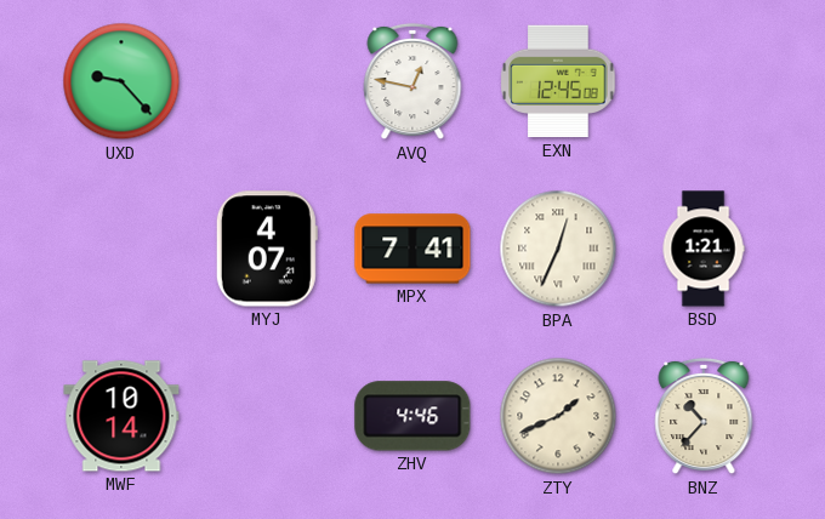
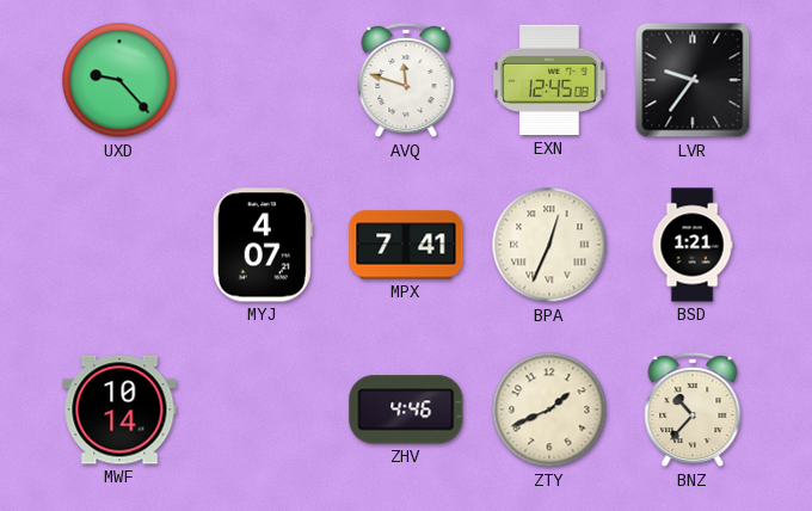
AVQ: 12:47 -> 11:48
LVR: none -> 9:36
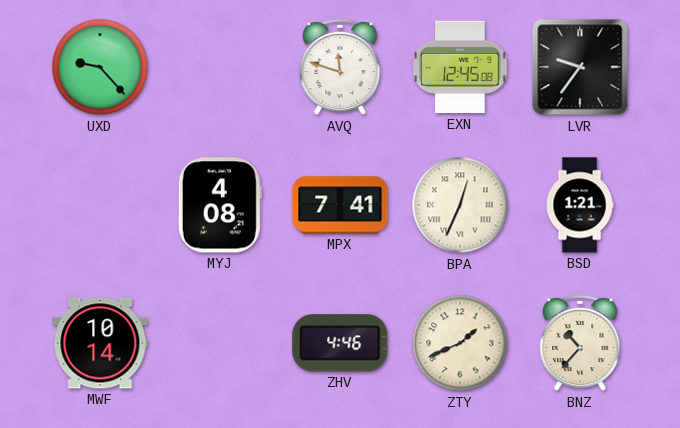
MYJ: 4:07 -> 4:08
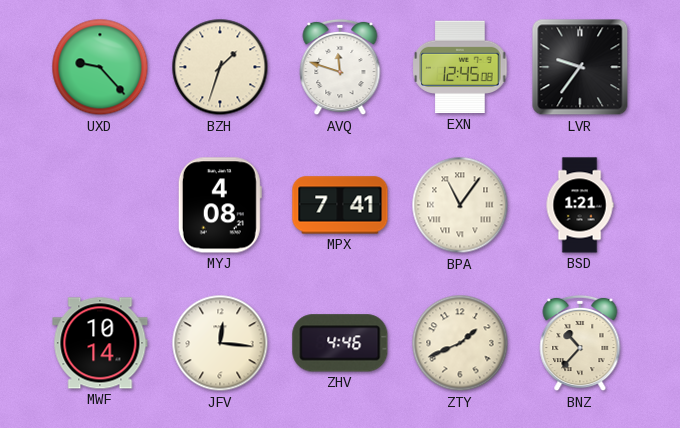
BZH: none -> 1:33
BPA: 12:34 -> 11:06
JFV: none -> 12:16
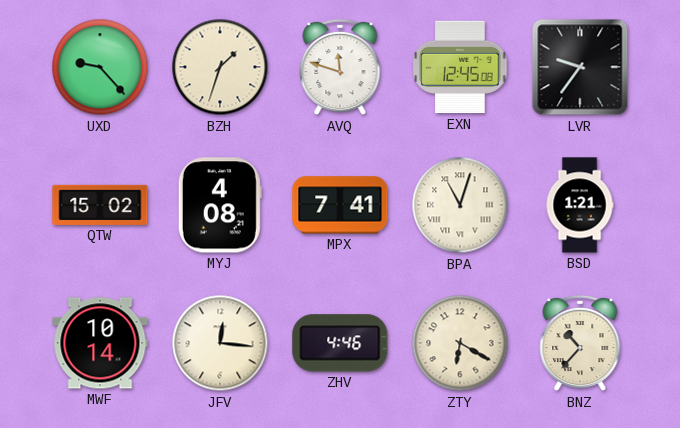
QTW: none -> 15:02
BPA: 11:06 -> 11:03
ZTY: 1:41 -> 6:20
